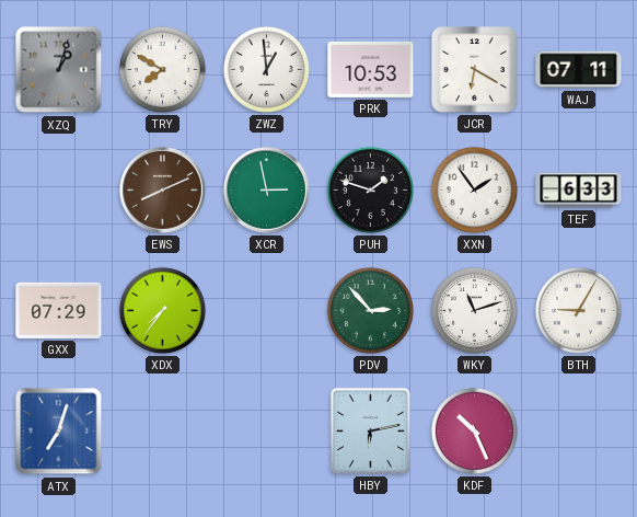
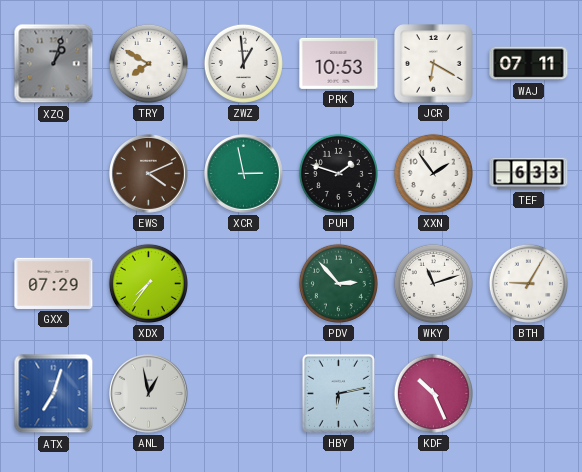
EWS: 8:11 -> 4:11
ANL: none -> 12:58
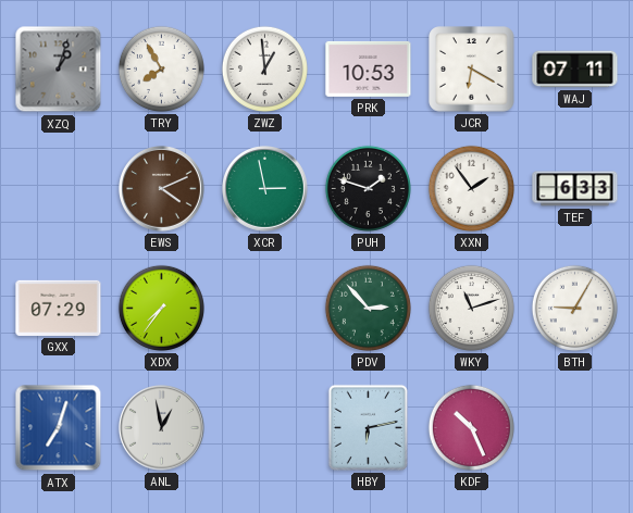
TRY: 7:50 -> 7:55
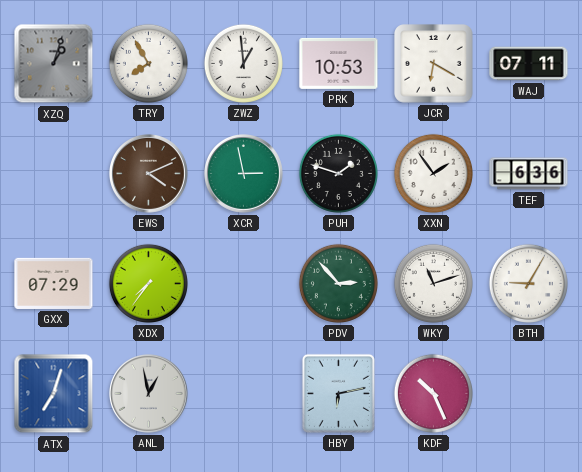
TEF: 6:33 -> 6:36
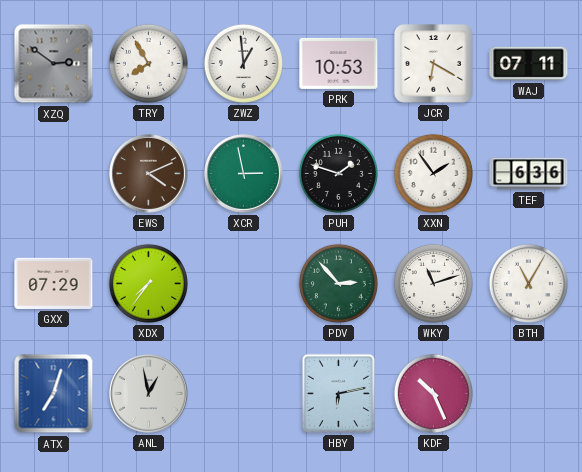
XZQ: 1:03 -> 2:51
BTH: 9:05 -> 11:05
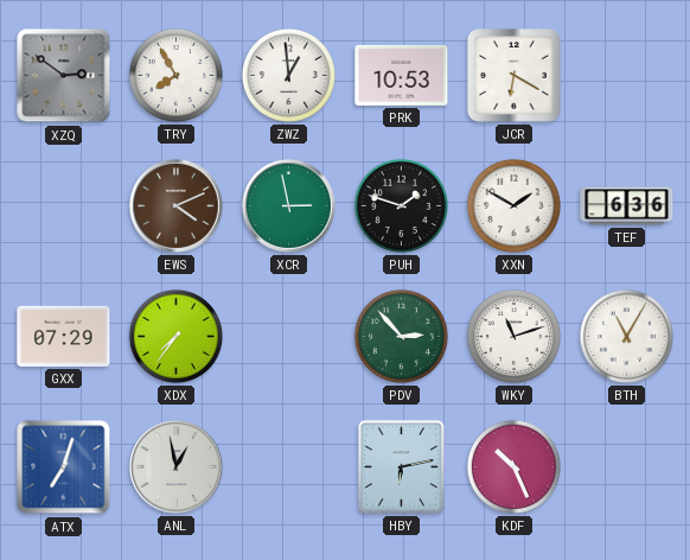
WAJ: 07:11 -> none
XXN: 1:54 -> 1:50
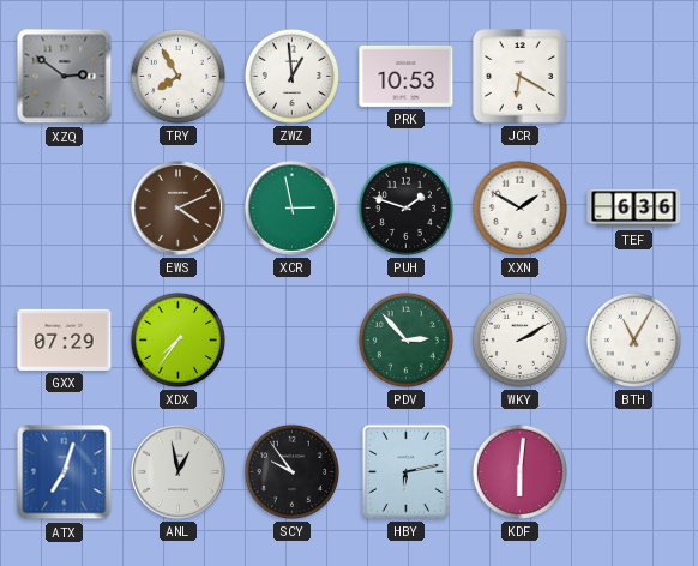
WKY: 11:12 -> 2:10
SCY: none -> 9:54
KDF: 10:26 -> 6:01
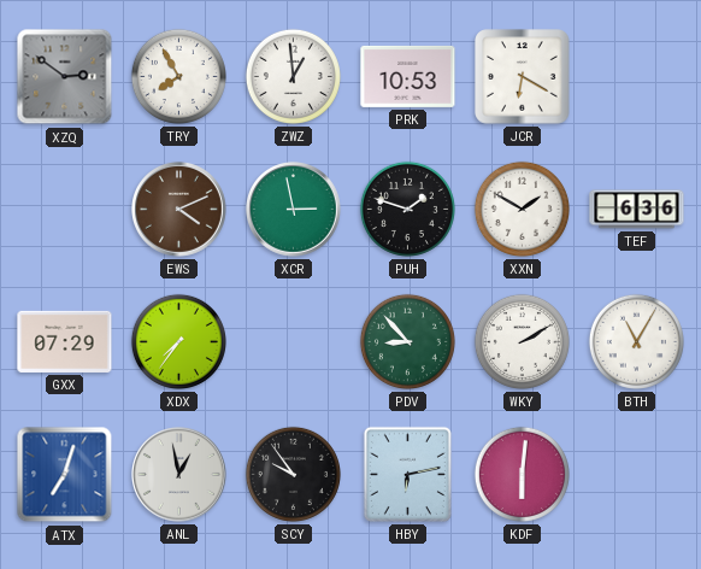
PDV: 2:53 -> 8:53
